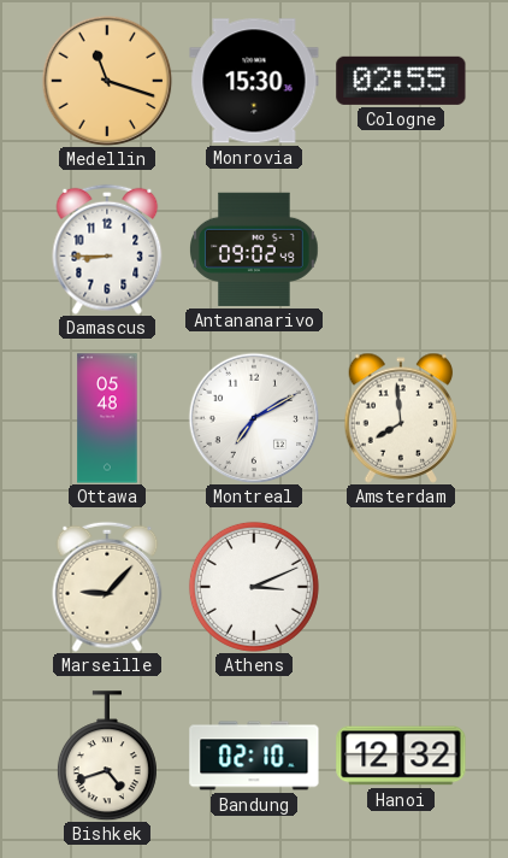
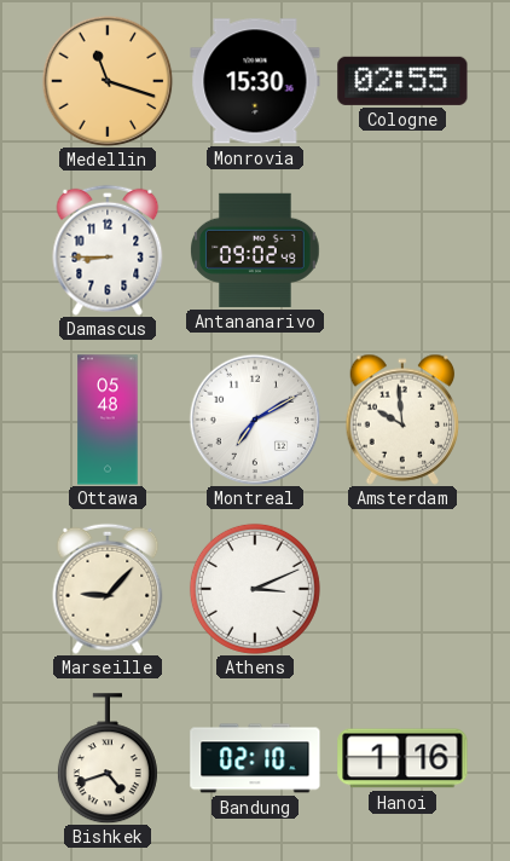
Amsterdam: 7:59 -> 9:59
Hanoi: 12:32 -> 1:16
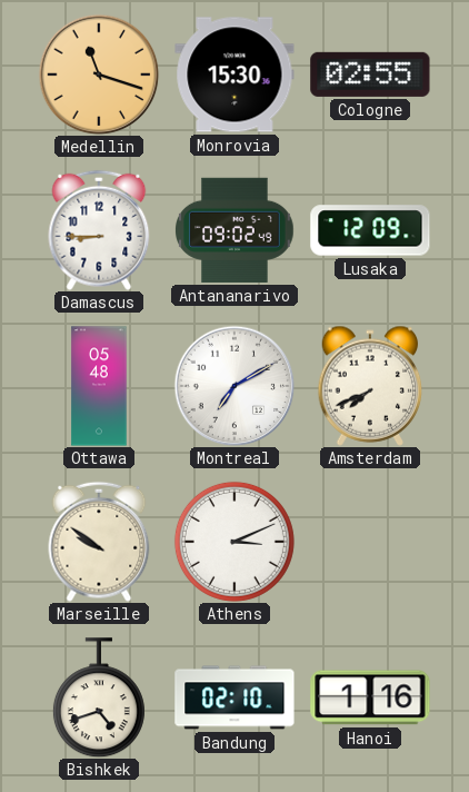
Lusaka: none -> 12:09
Amsterdam: 9:59 -> 7:41
Marseille: 9:07 -> 9:51
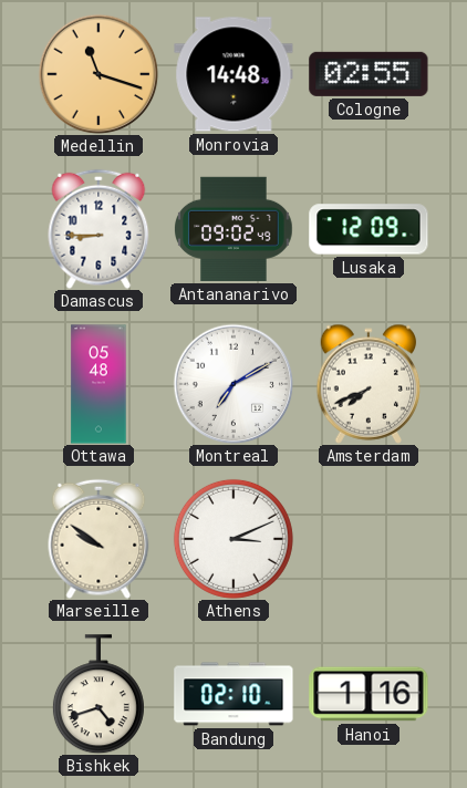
Monrovia: 15:30 -> 14:48
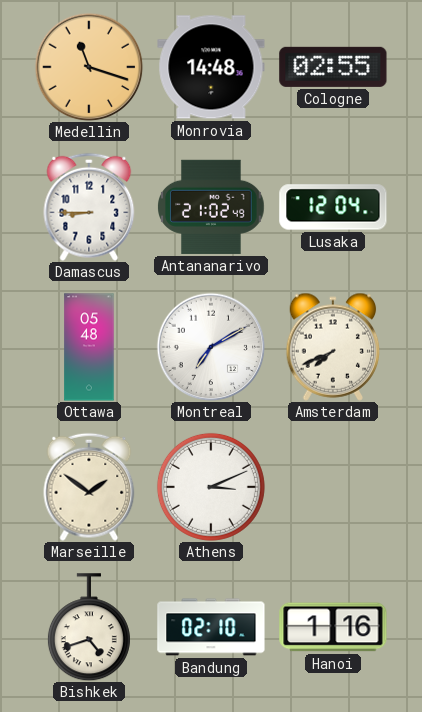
Antananarivo: 09:02 -> 21:02
Lusaka: 12:09 -> 12:04
Marseille: 9:51 -> 1:51
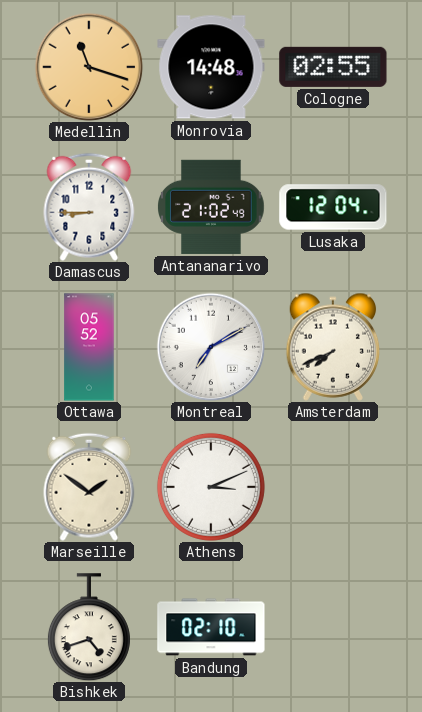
Ottawa: 05:48 -> 05:52
Hanoi: 1:16 -> none
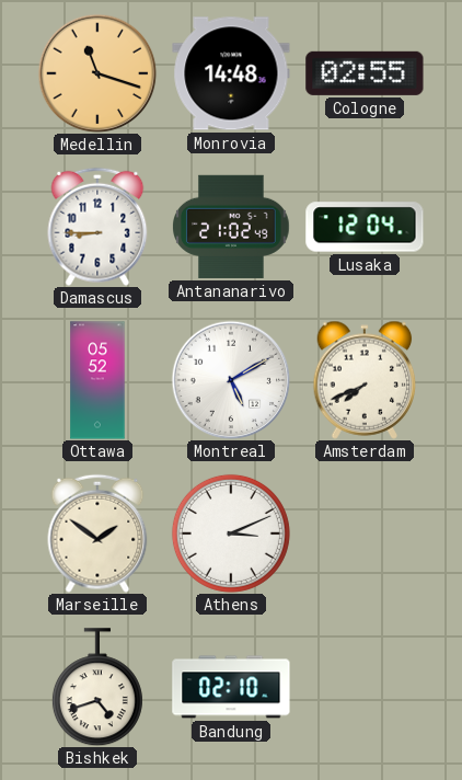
Montreal: 7:10 -> 5:10
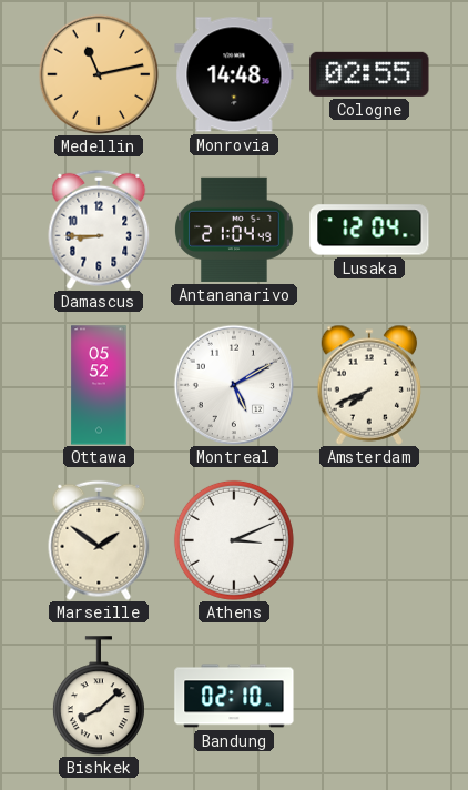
Medellin: 11:18 -> 11:13
Antananarivo: 21:02 -> 21:04
Bishkek: 4:42 -> 8:08
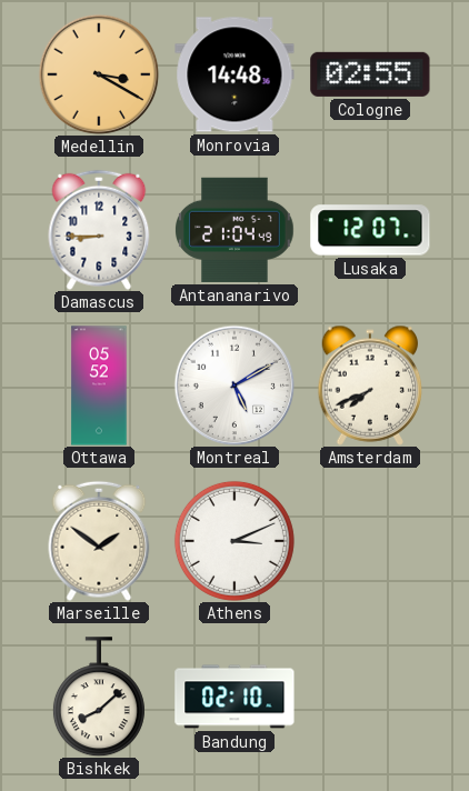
Medellin: 11:13 -> 3:20
Lusaka: 12:04 -> 12:07
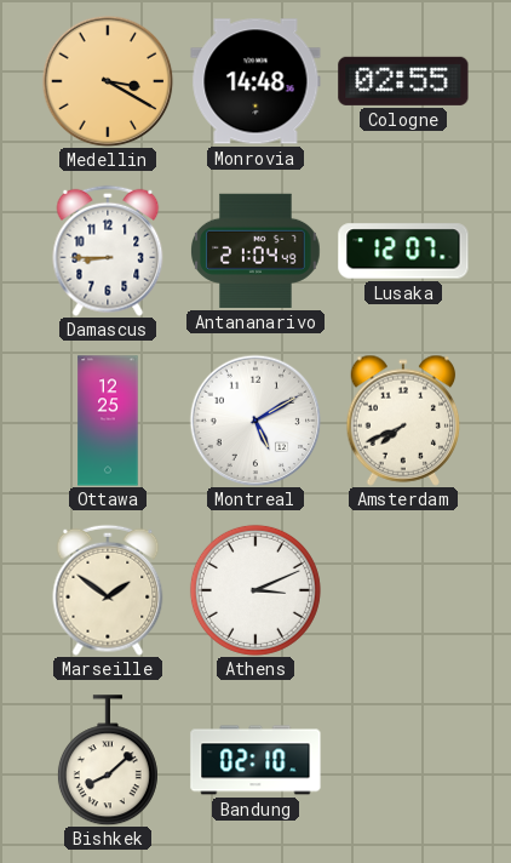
Ottawa: 05:52 -> 12:25
